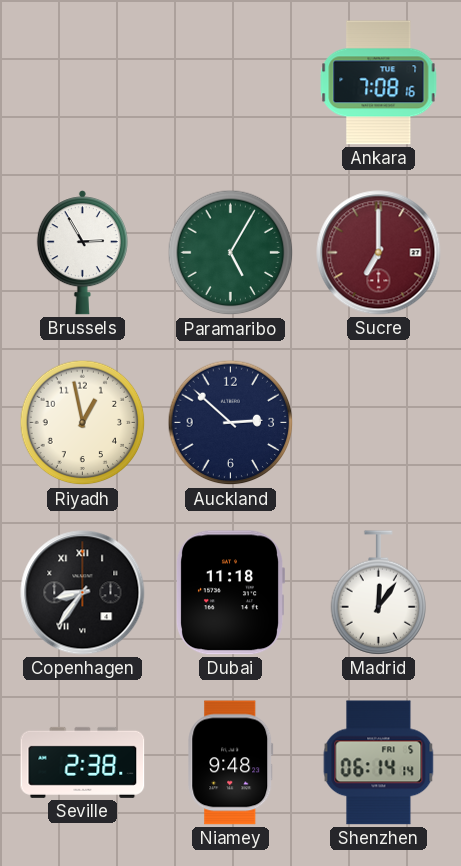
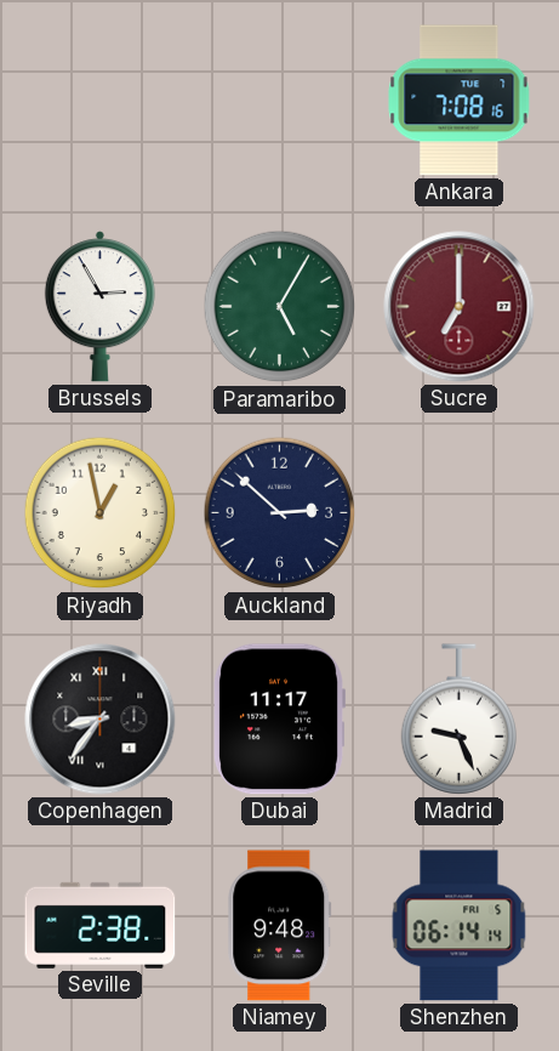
Dubai: 11:18 -> 11:17
Madrid: 12:06 -> 9:26
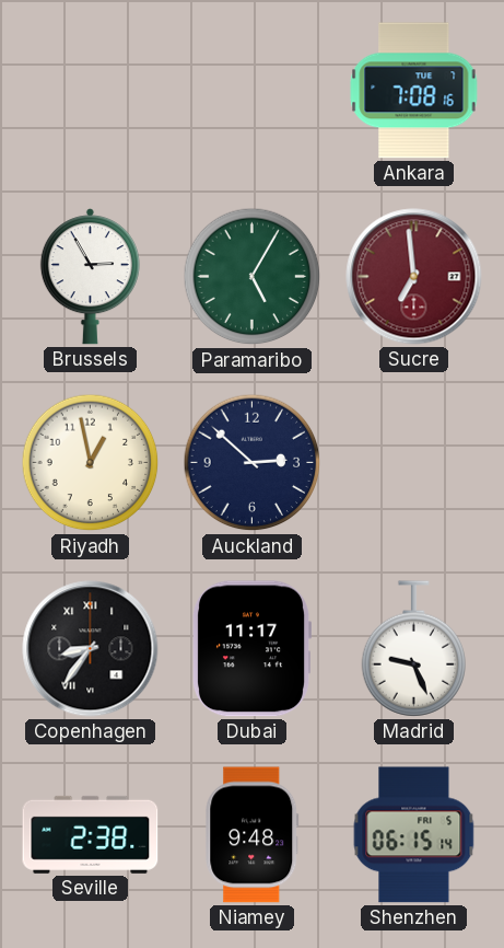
Sucre: 7:00 -> 6:59
Shenzhen: 06:14 -> 06:15
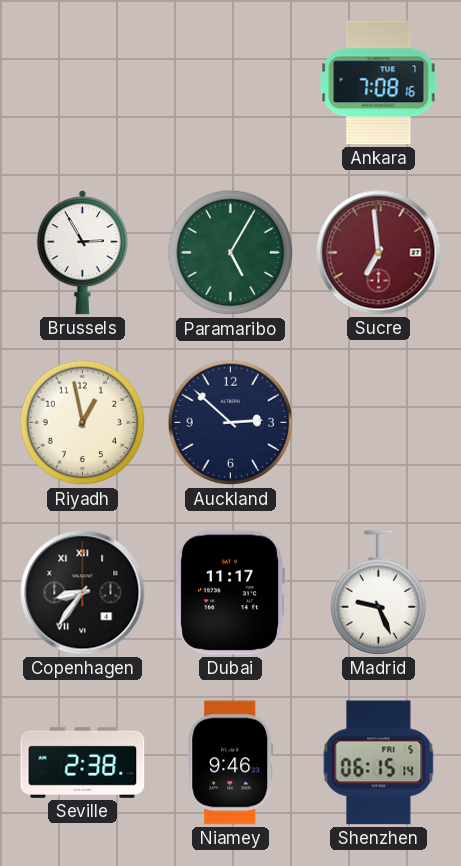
Niamey: 9:48 -> 9:46
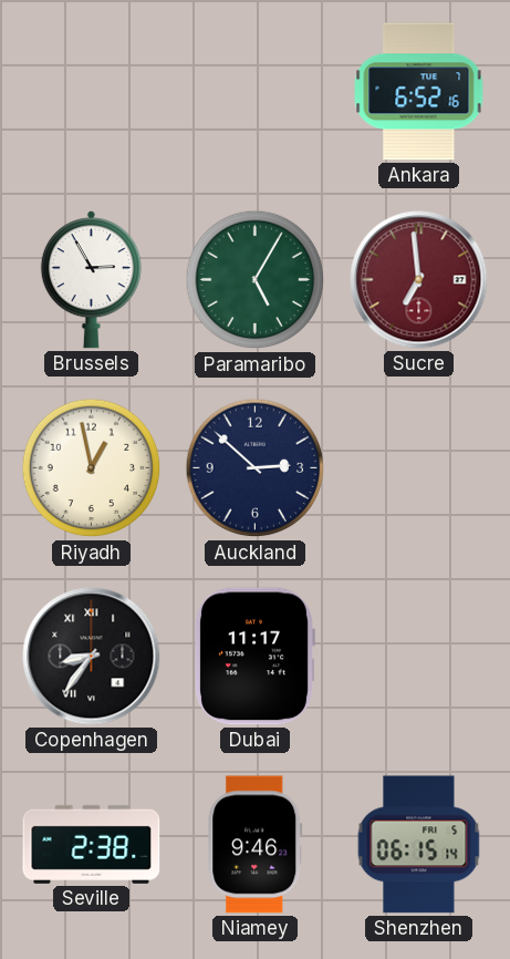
Ankara: 7:08 -> 6:52
Madrid: 9:26 -> none
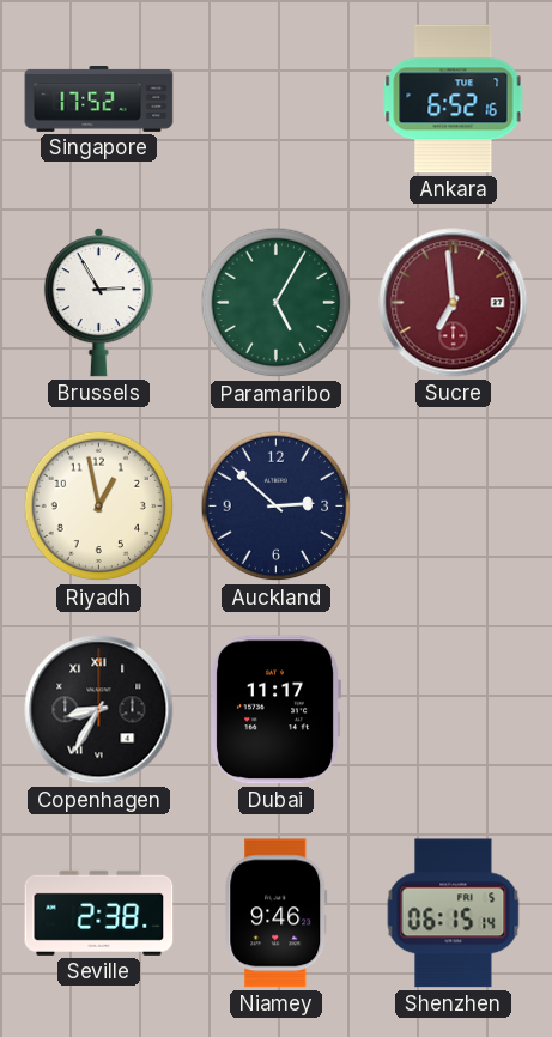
Singapore: none -> 17:52
Copenhagen: 8:36 -> 8:35
